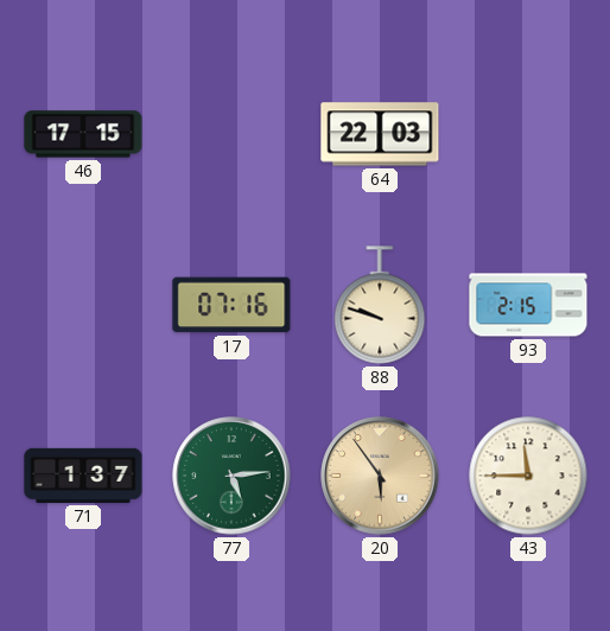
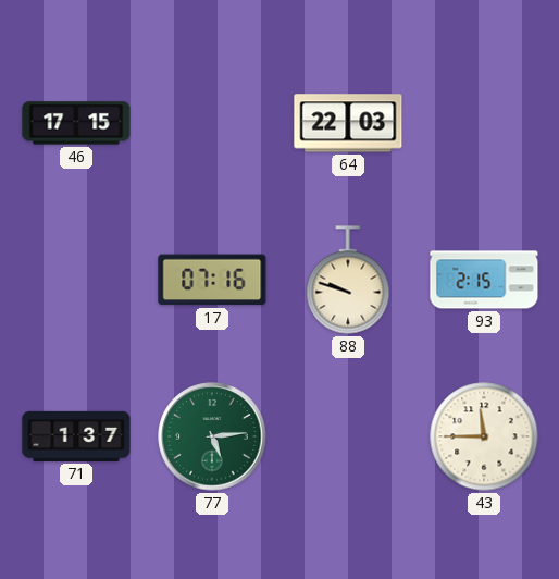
20: 5:54 -> none
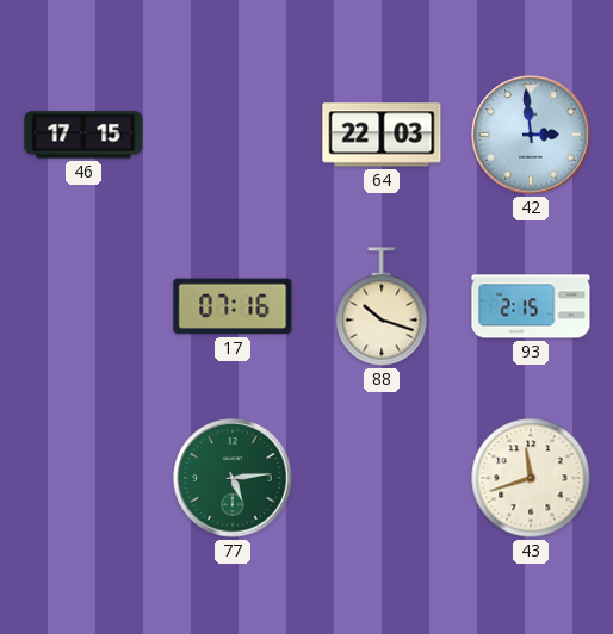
42: none -> 2:59
88: 9:48 -> 10:18
71: 1:37 -> none
43: 11:45 -> 11:42
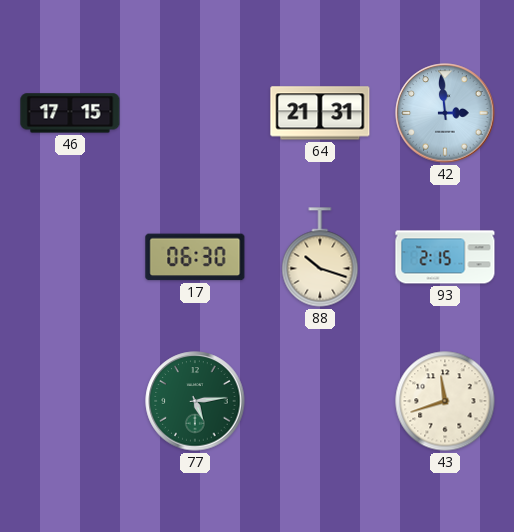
64: 22:03 -> 21:31
17: 07:16 -> 06:30
